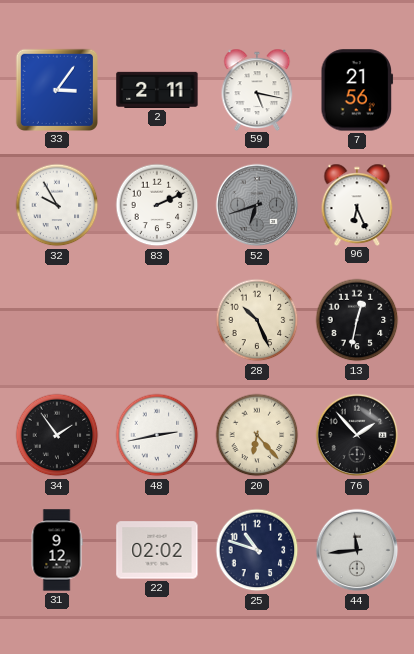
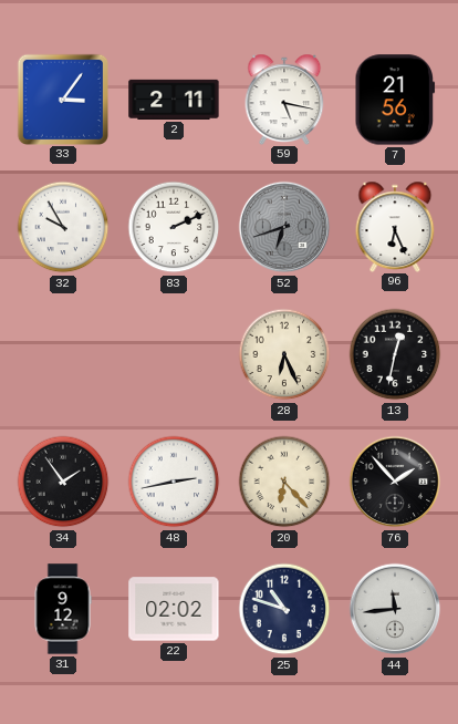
28: 10:26 -> 6:26
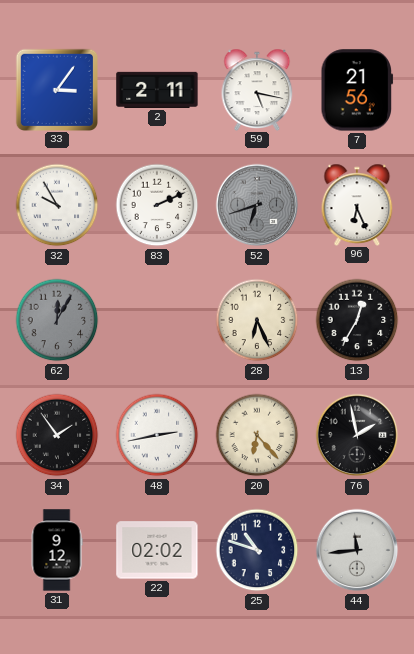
62: none -> 12:05
13: 12:32 -> 12:35
76: 1:53 -> 1:58
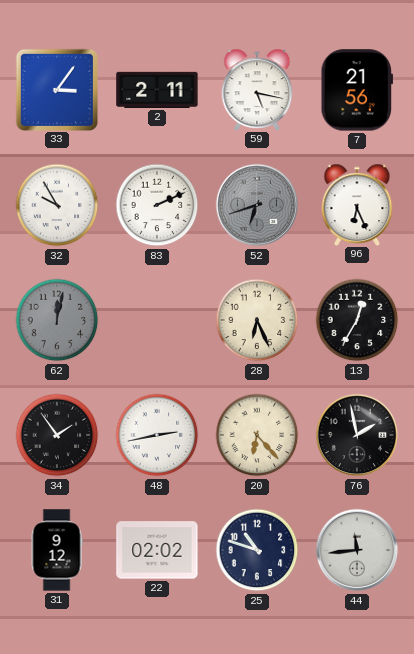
62: 12:05 -> 12:02
